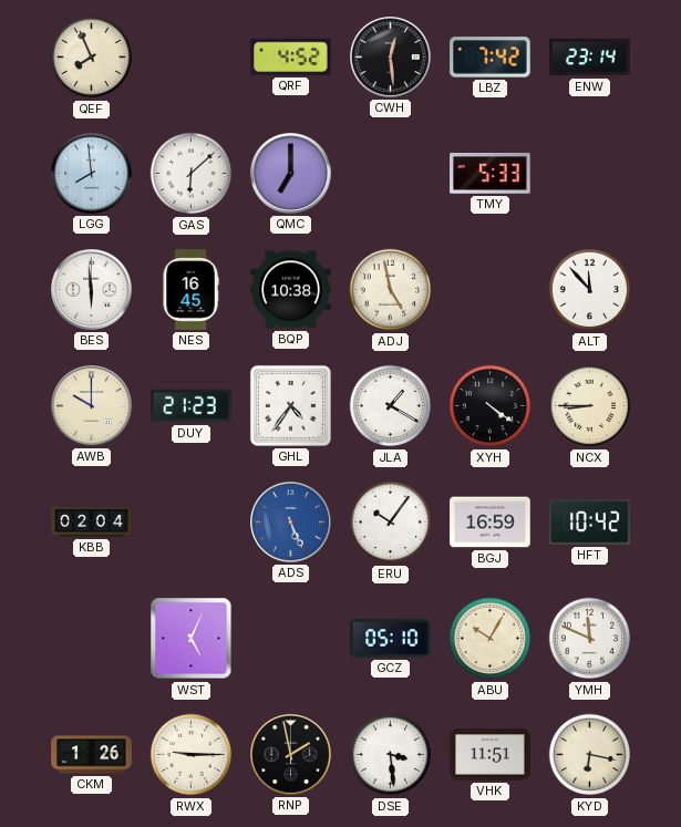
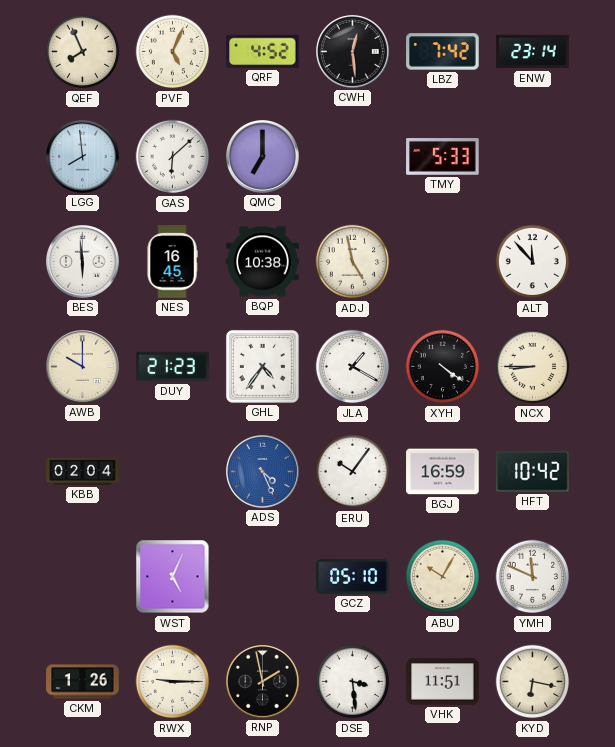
PVF: none -> 5:04
ADS: 5:26 -> 4:26
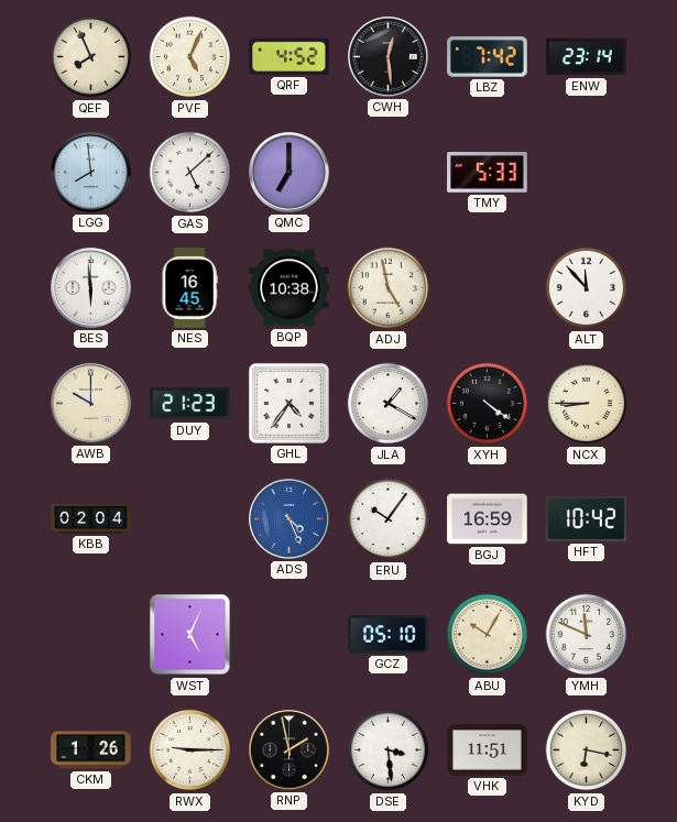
GAS: 6:08 -> 5:08
